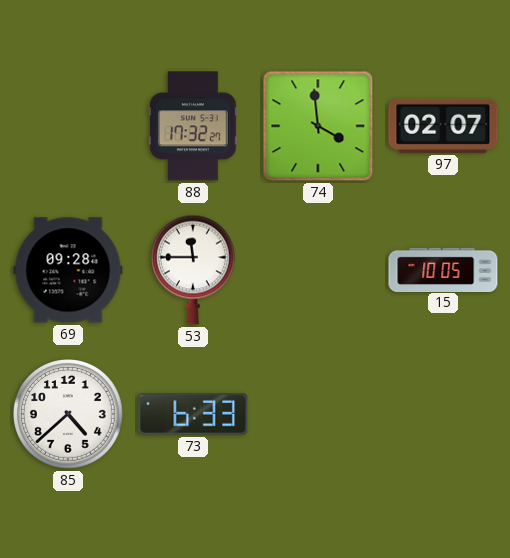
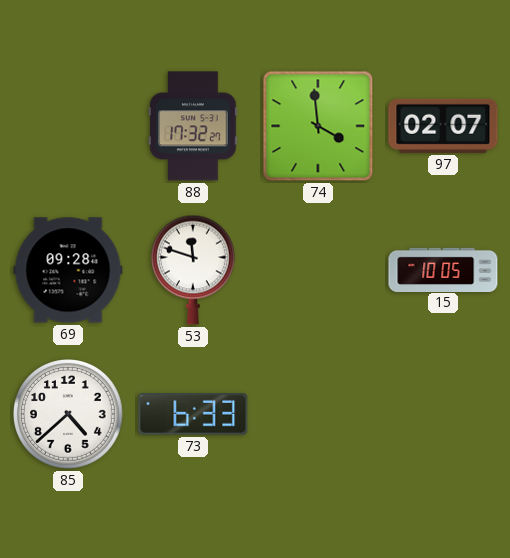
53: 11:45 -> 11:48
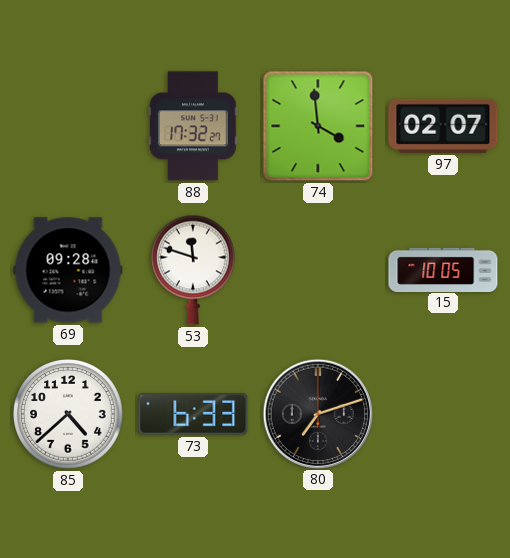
80: none -> 7:12
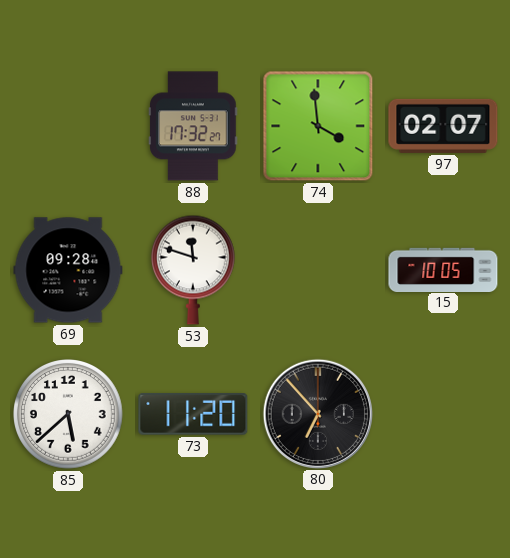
85: 4:38 -> 5:38
73: 6:33 -> 11:20
80: 7:12 -> 6:53
